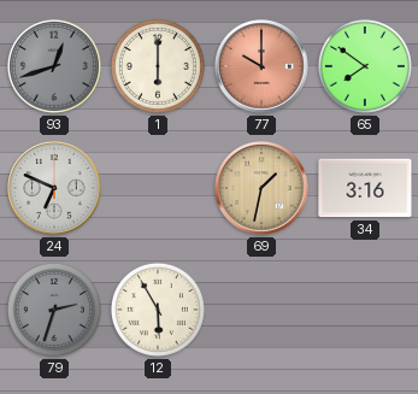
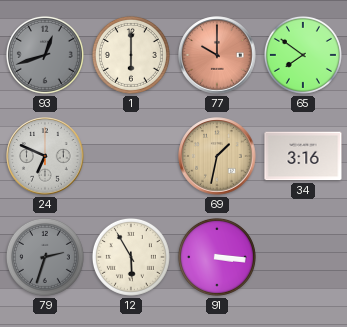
91: none -> 3:16
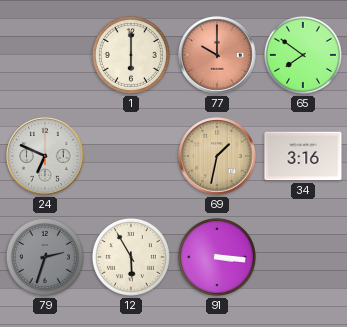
93: 12:42 -> none
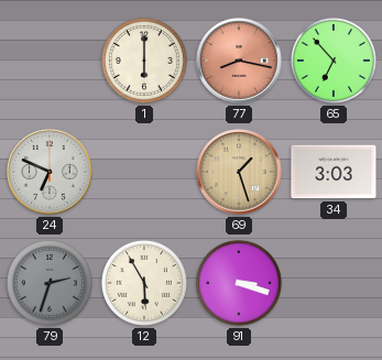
77: 10:00 -> 8:17
65: 7:51 -> 6:53
69: 1:32 -> 1:27
34: 3:16 -> 3:03
91: 3:16 -> 3:18
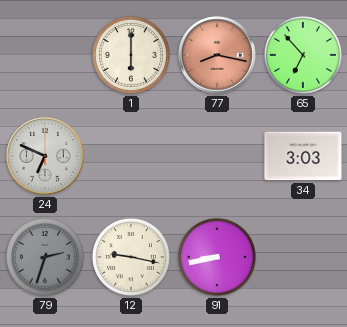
69: 1:27 -> none
12: 5:55 -> 9:17
91: 3:18 -> 8:43
